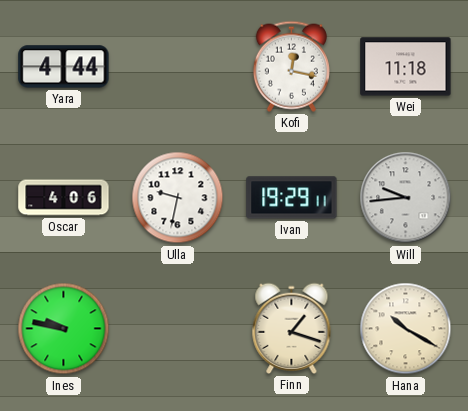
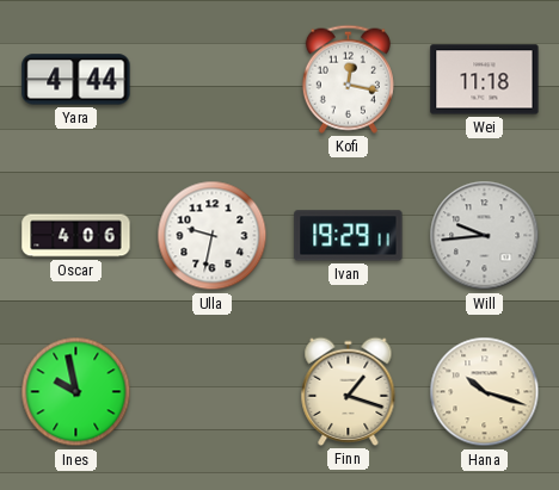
Ines: 9:47 -> 9:58
Hana: 10:20 -> 10:18
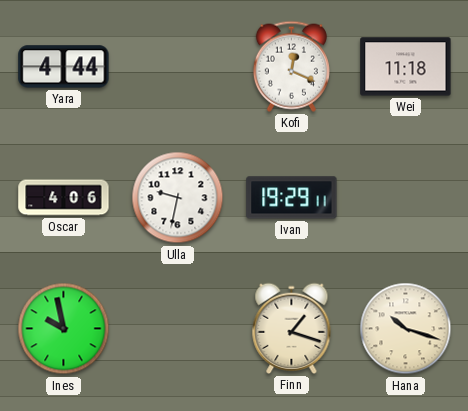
Kofi: 12:17 -> 12:19
Will: 9:44 -> none
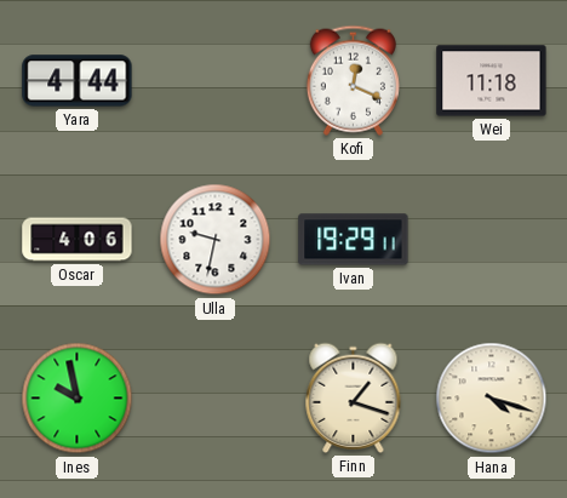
Hana: 10:18 -> 4:18
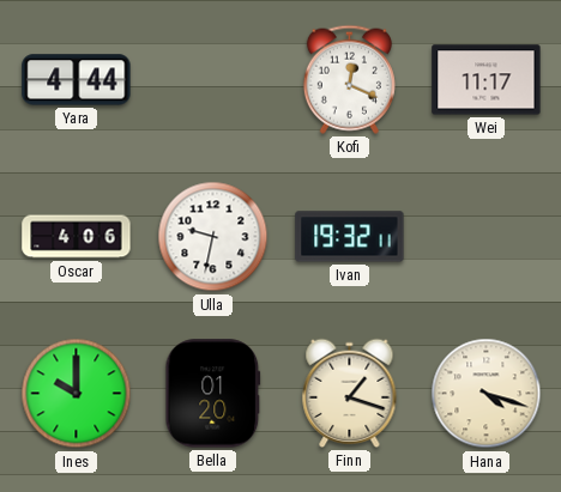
Wei: 11:18 -> 11:17
Ivan: 19:29 -> 19:32
Ines: 9:58 -> 10:00
Bella: none -> 01:20
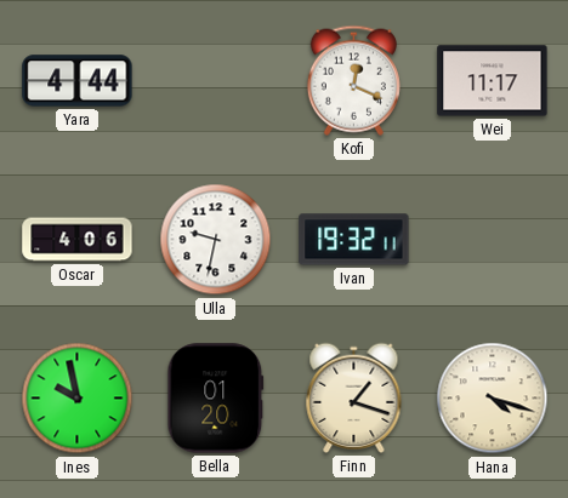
Ines: 10:00 -> 9:58
